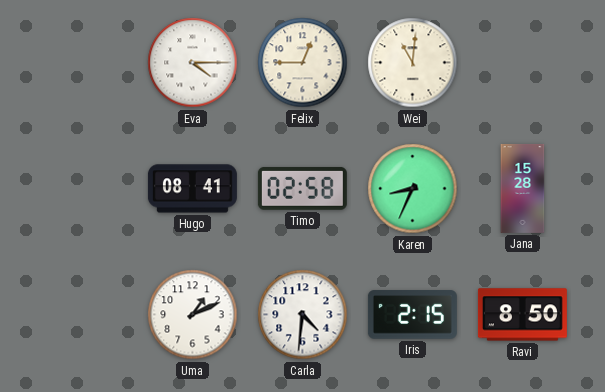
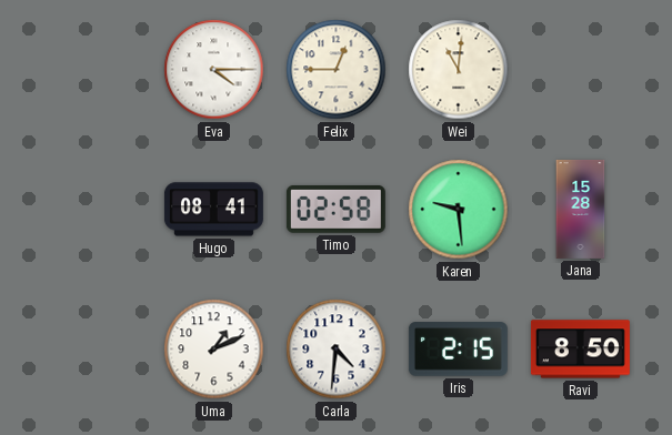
Karen: 8:34 -> 9:29
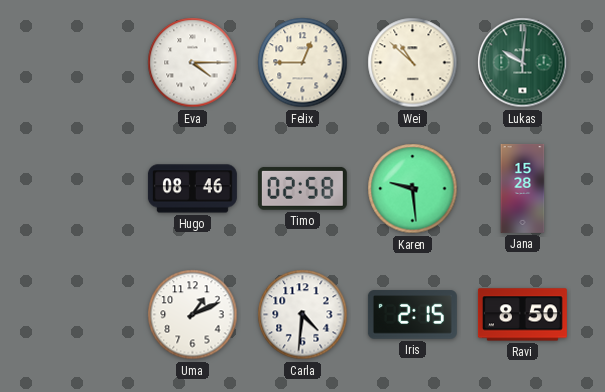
Wei: 11:01 -> 10:52
Lukas: none -> 10:01
Hugo: 08:41 -> 08:46
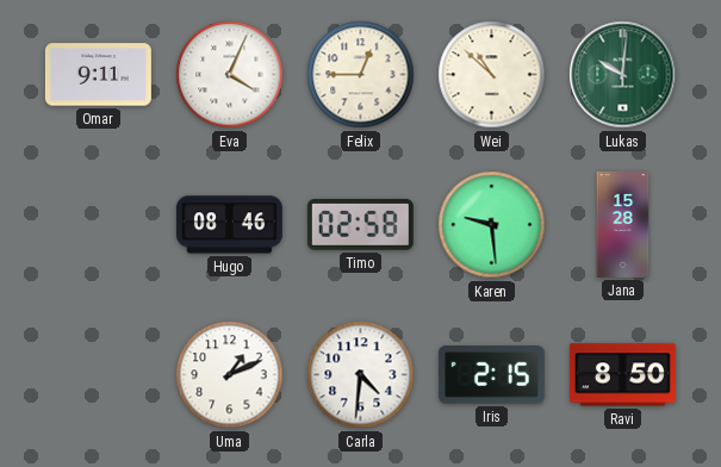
Omar: none -> 9:11
Eva: 4:15 -> 4:04
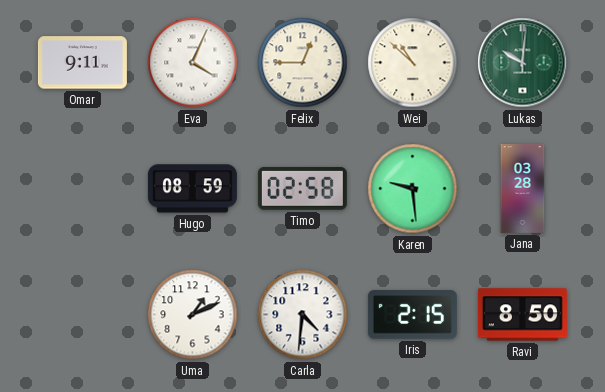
Hugo: 08:46 -> 08:59
Jana: 15:28 -> 03:28
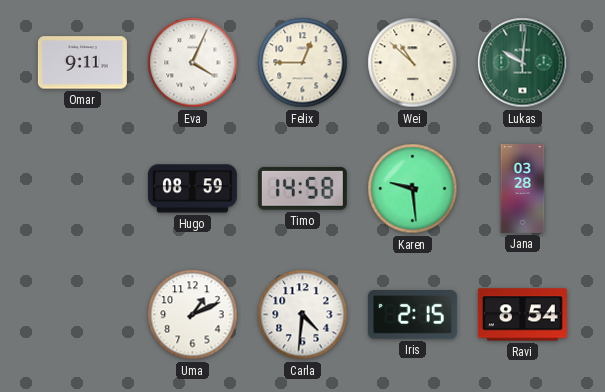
Timo: 02:58 -> 14:58
Ravi: 8:50 -> 8:54
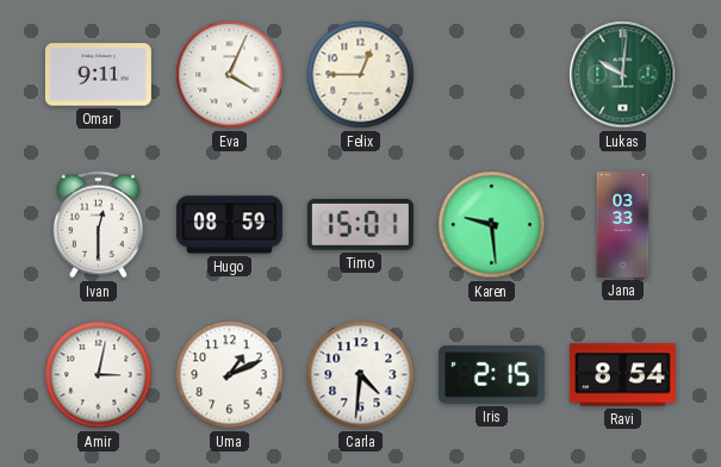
Wei: 10:52 -> none
Ivan: none -> 12:30
Timo: 14:58 -> 15:01
Jana: 03:28 -> 03:33
Amir: none -> 3:02
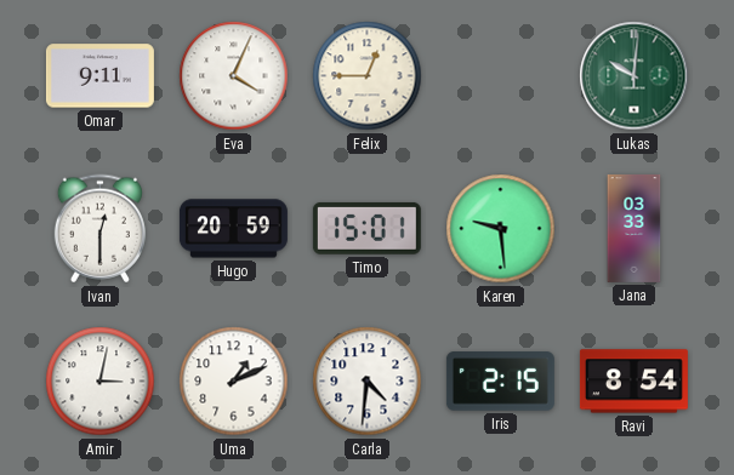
Hugo: 08:59 -> 20:59
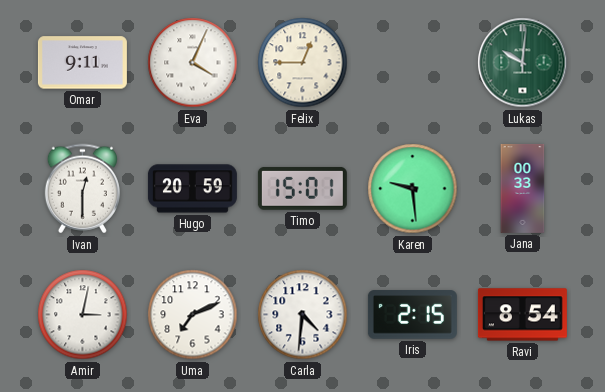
Jana: 03:33 -> 00:33
Uma: 1:11 -> 7:11
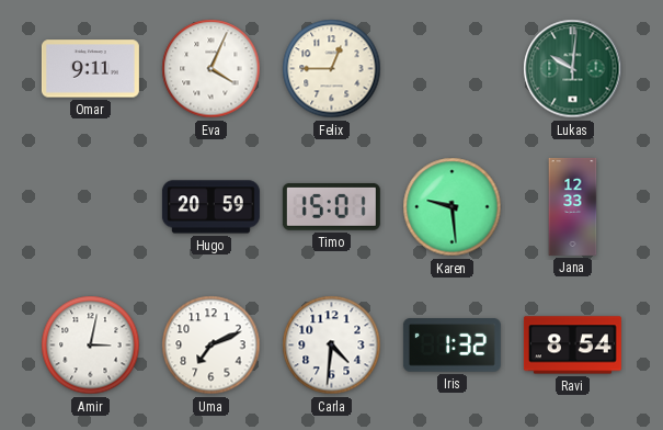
Ivan: 12:30 -> none
Jana: 00:33 -> 12:33
Iris: 2:15 -> 1:32
